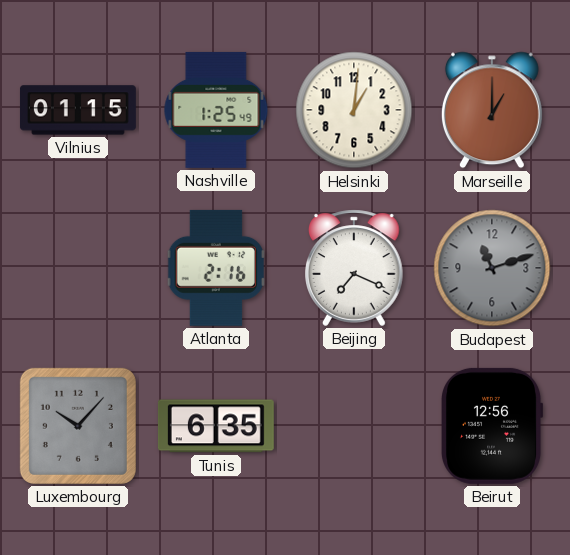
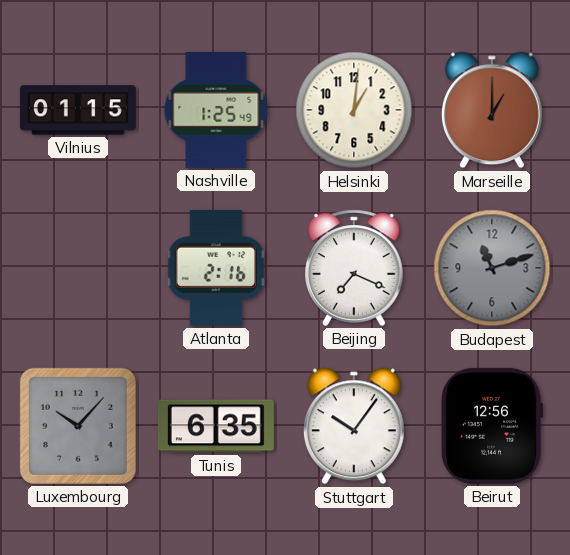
Stuttgart: none -> 10:06
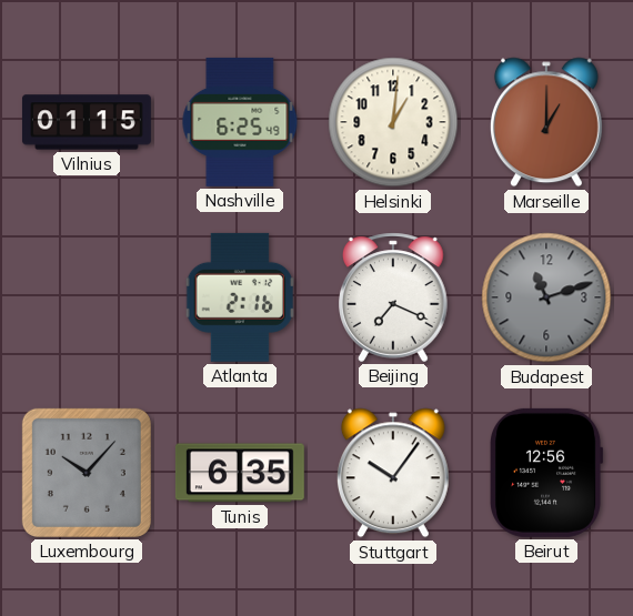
Nashville: 1:25 -> 6:25
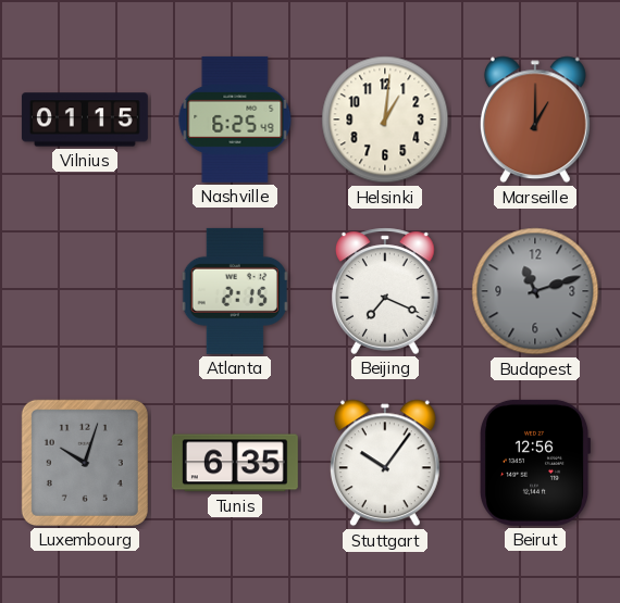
Atlanta: 2:16 -> 2:15
Luxembourg: 10:07 -> 10:03
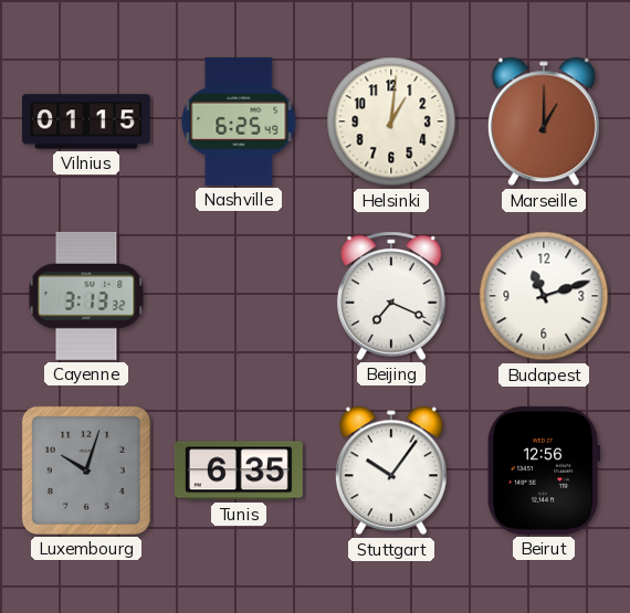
Cayenne: none -> 3:13
Atlanta: 2:15 -> none
Budapest dial: grey -> white
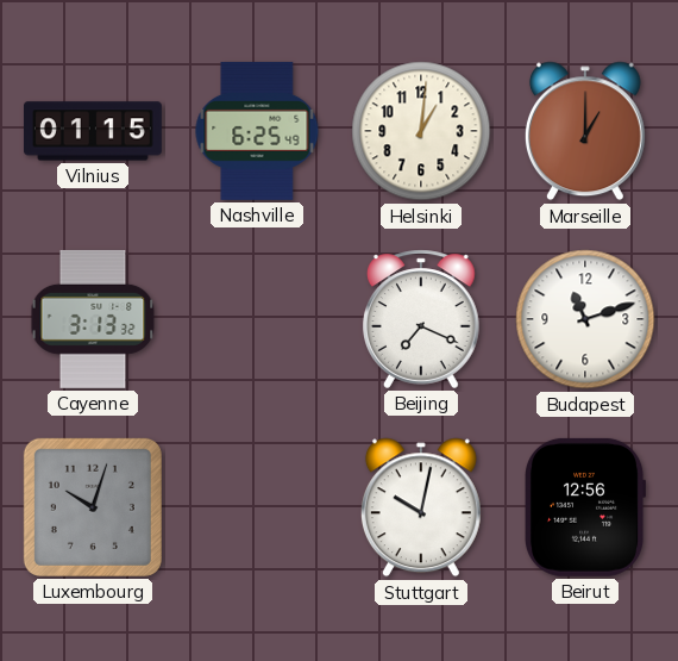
Tunis: 6:35 -> none
Stuttgart: 10:06 -> 10:02
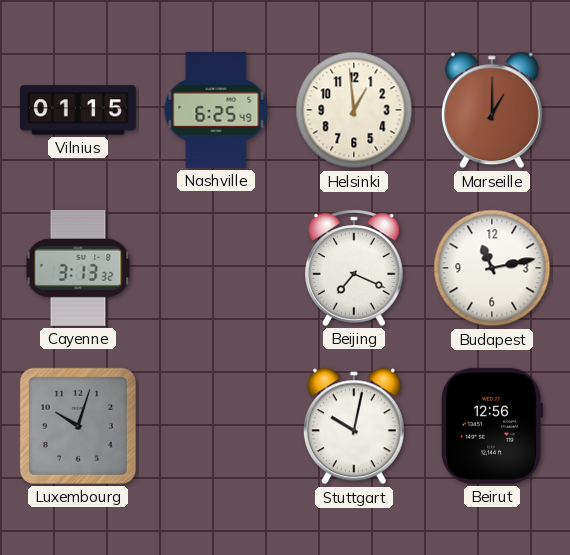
Helsinki: 1:01 -> 12:59
Budapest: 11:12 -> 11:13
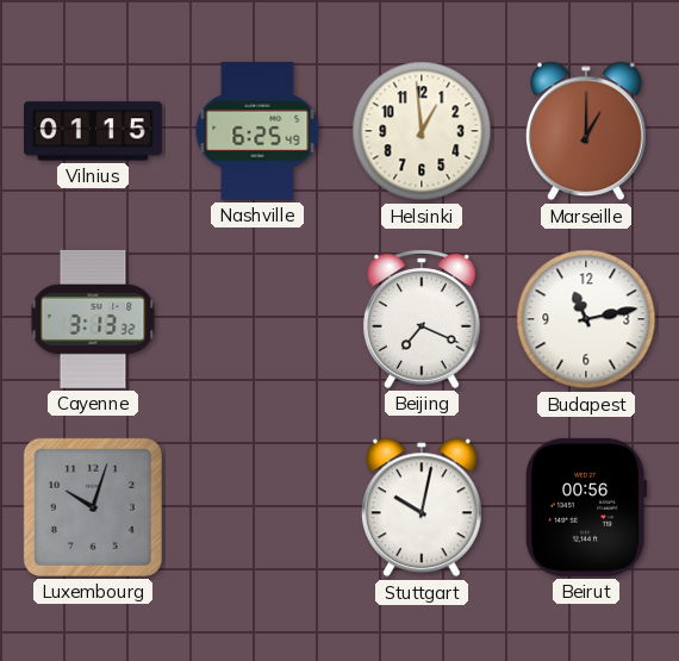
Beirut: 12:56 -> 00:56
